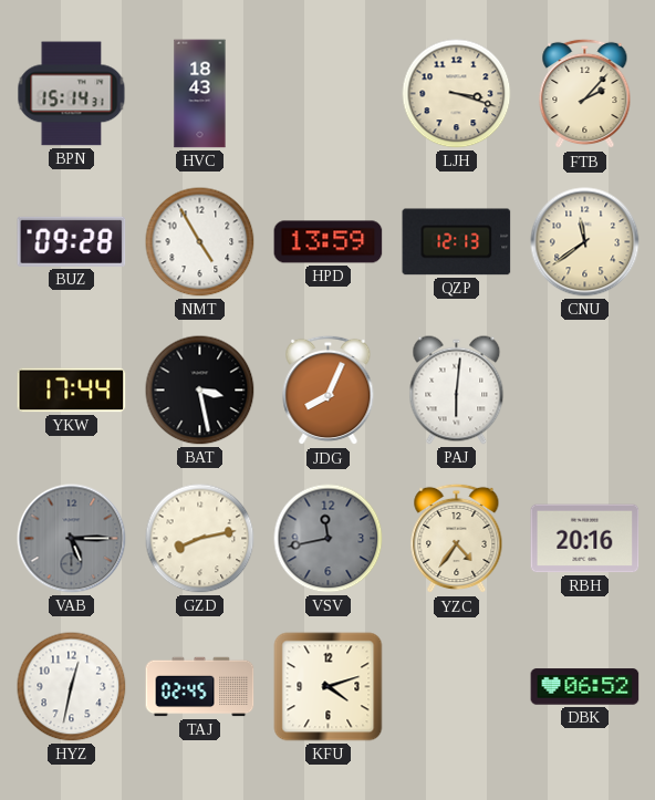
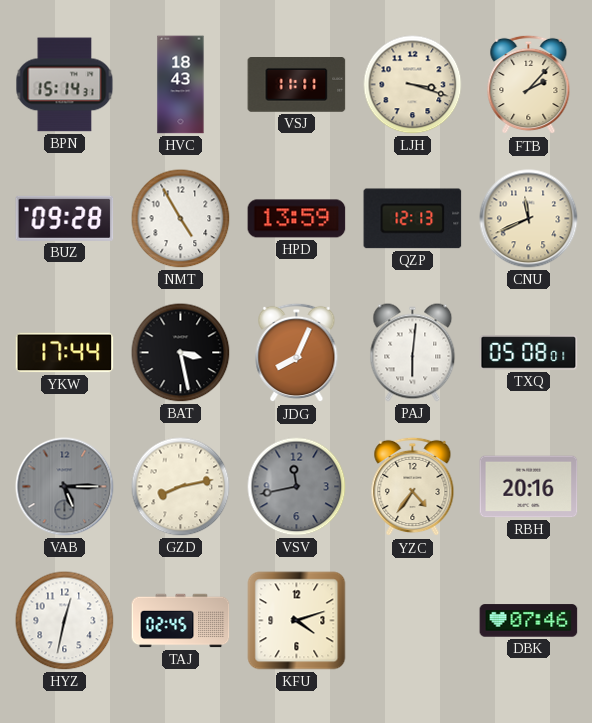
VSJ: none -> 11:11
CNU: 11:39 -> 11:41
TXQ: none -> 05:08
DBK: 06:52 -> 07:46
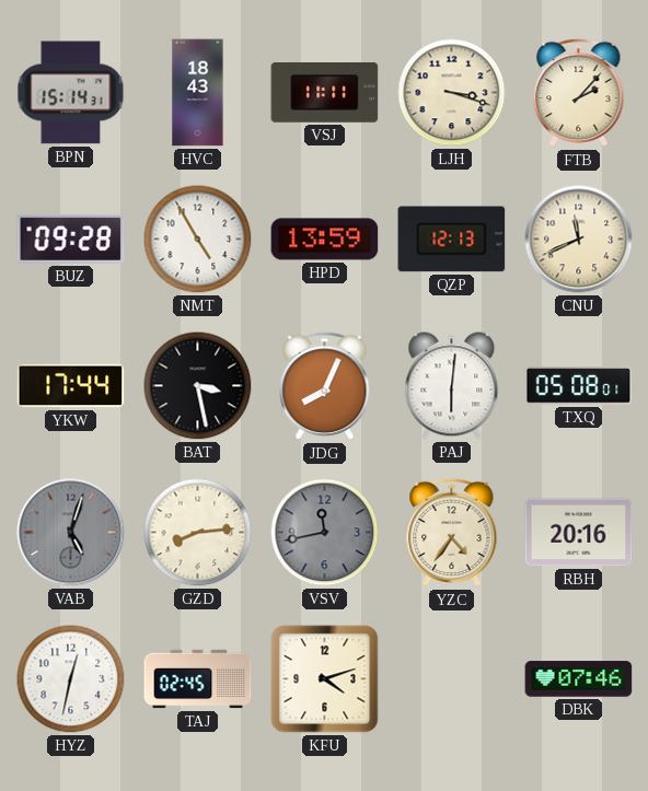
VAB: 5:15 -> 5:03
GZD: 8:13 -> 8:14
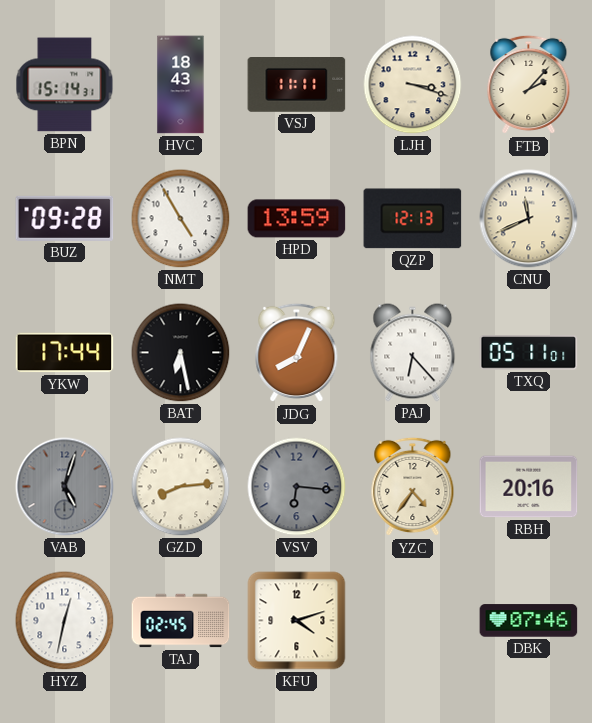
BAT: 3:28 -> 6:28
PAJ: 6:01 -> 6:23
TXQ: 05:08 -> 05:11
VSV: 11:43 -> 6:16
